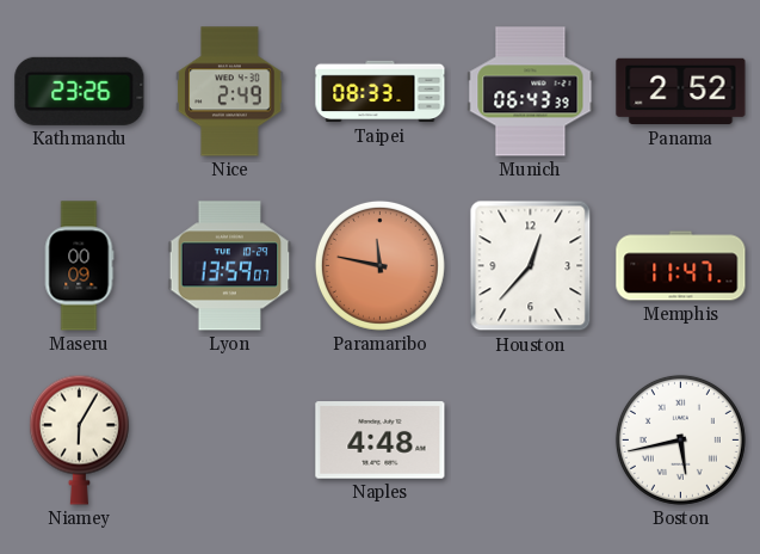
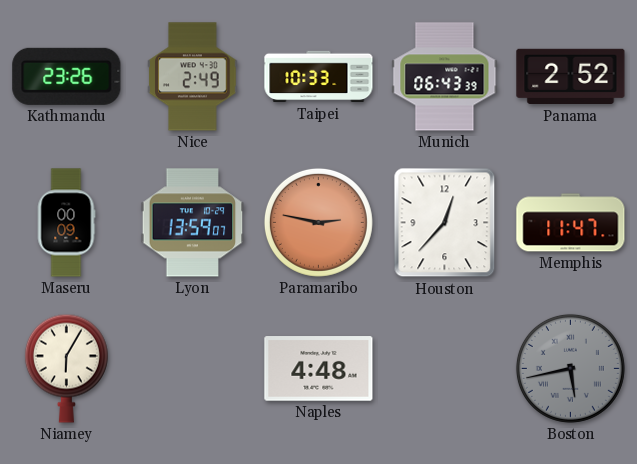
Taipei: 08:33 -> 10:33
Paramaribo: 11:47 -> 2:47
Boston dial: white -> grey
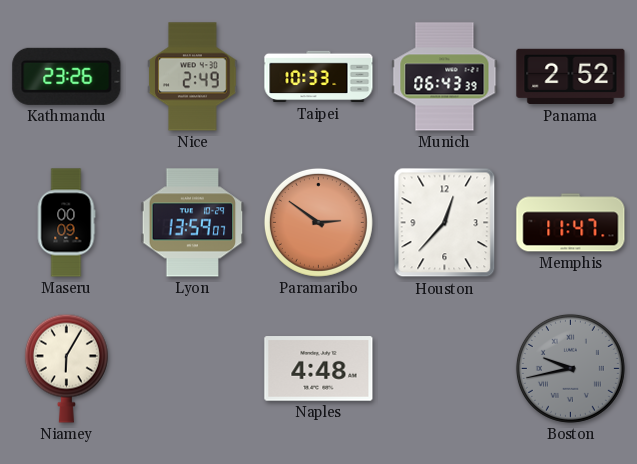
Paramaribo: 2:47 -> 2:51
Boston: 5:43 -> 9:43
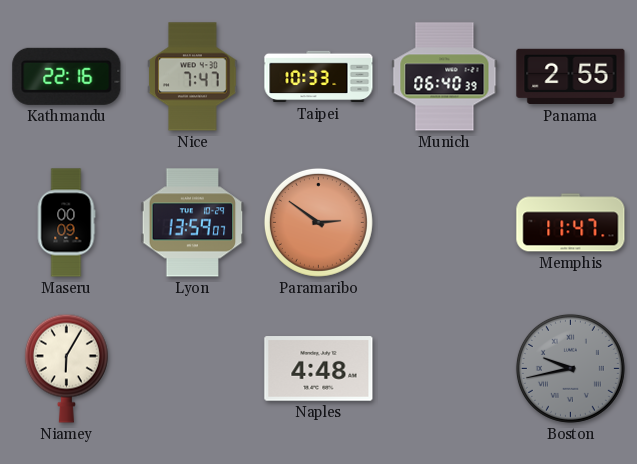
Kathmandu: 23:26 -> 22:16
Nice: 2:49 -> 7:47
Munich: 06:43 -> 06:40
Panama: 2:52 -> 2:55
Houston: 12:37 -> none
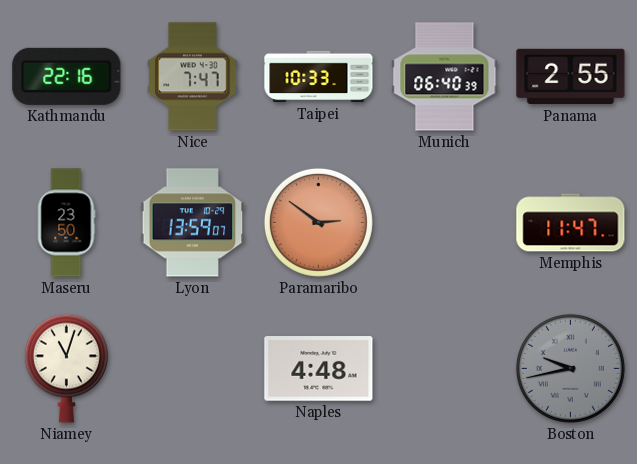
Maseru: 00:09 -> 23:50
Niamey: 6:05 -> 11:03
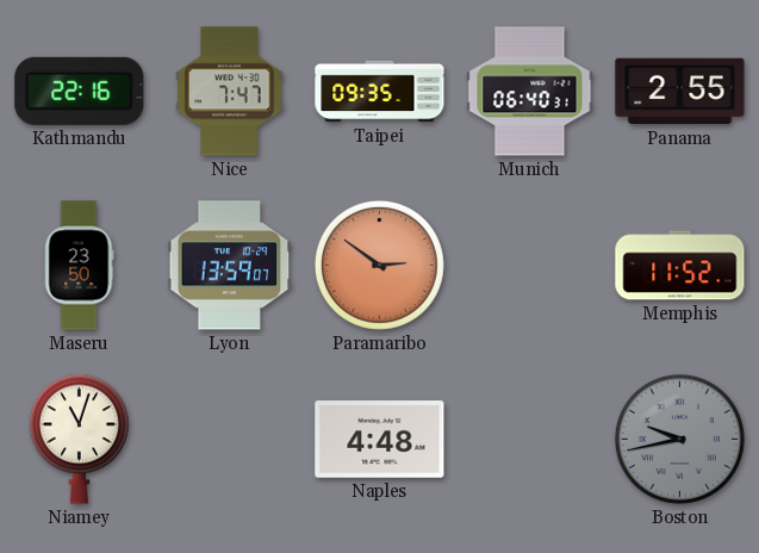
Taipei: 10:33 -> 09:35
Munich: 06:40:39 -> 06:40:31
Memphis: 11:47 -> 11:52
